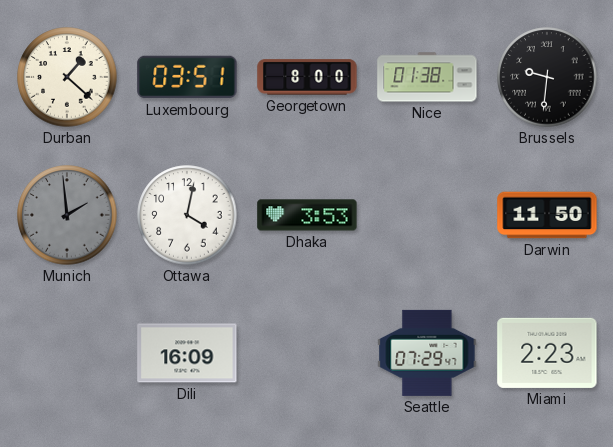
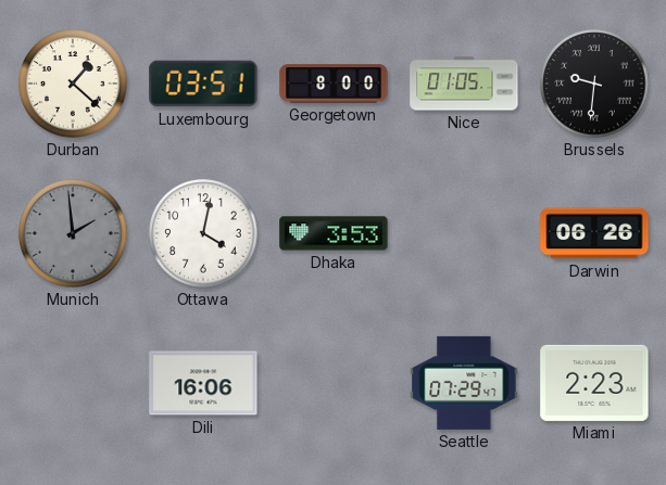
Nice: 01:38 -> 01:05
Darwin: 11:50 -> 06:26
Dili: 16:09 -> 16:06
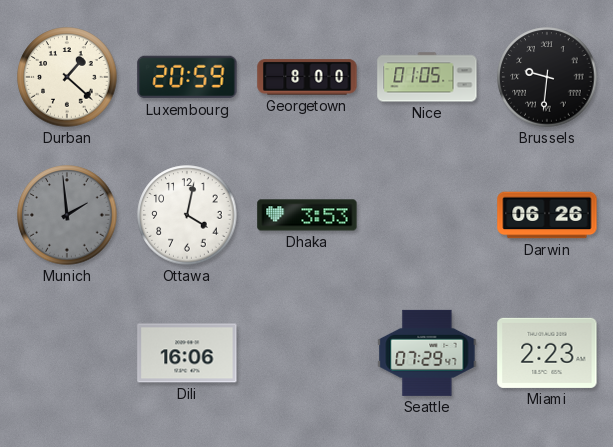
Luxembourg: 03:51 -> 20:59
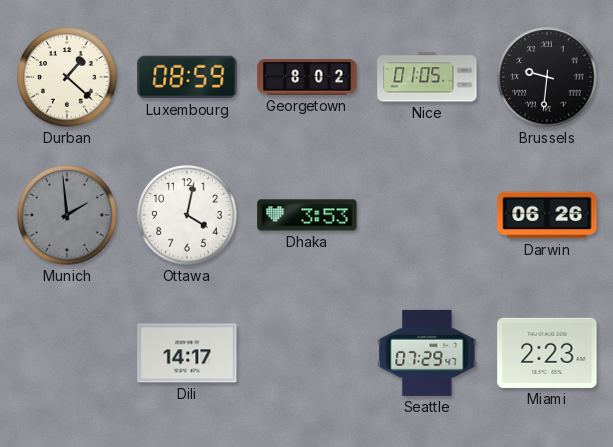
Luxembourg: 20:59 -> 08:59
Georgetown: 8:00 -> 8:02
Dili: 16:06 -> 14:17
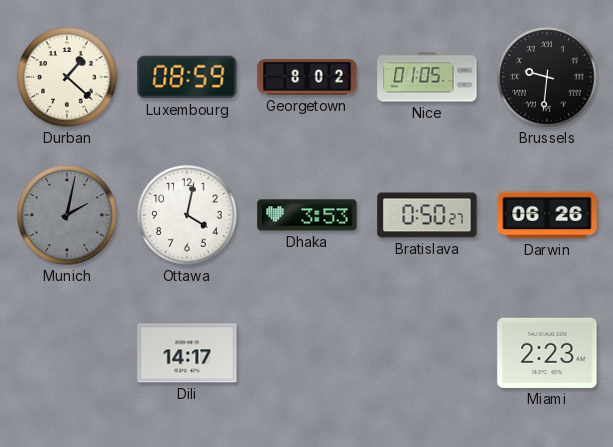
Munich: 1:59 -> 2:02
Bratislava: none -> 0:50
Seattle: 07:29 -> none
